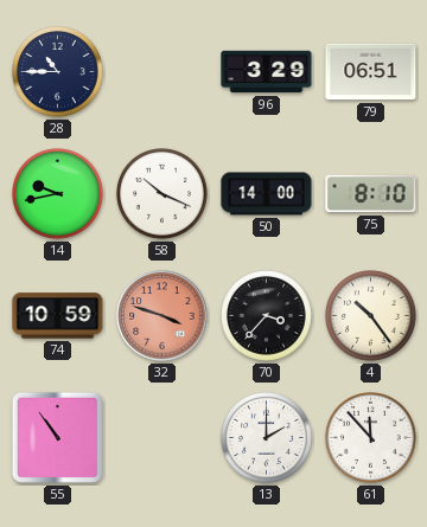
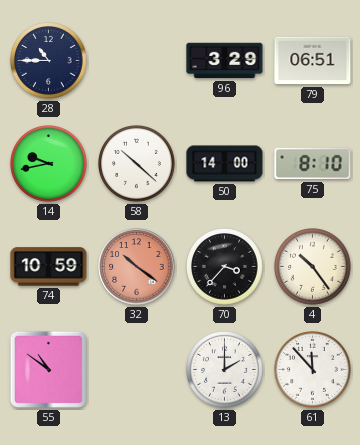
58: 10:19 -> 10:22
32: 3:48 -> 10:21
55: 10:54 -> 10:51
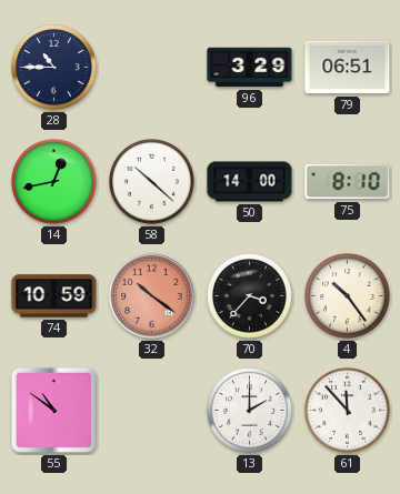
14: 9:43 -> 12:43
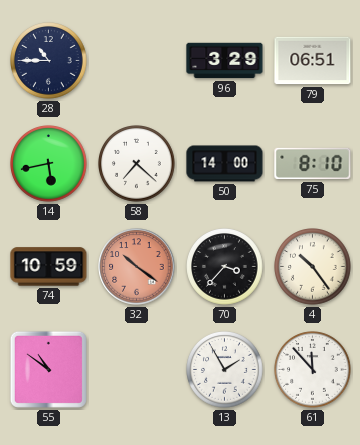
14: 12:43 -> 5:43
58: 10:22 -> 7:22
13: 2:00 -> 1:55
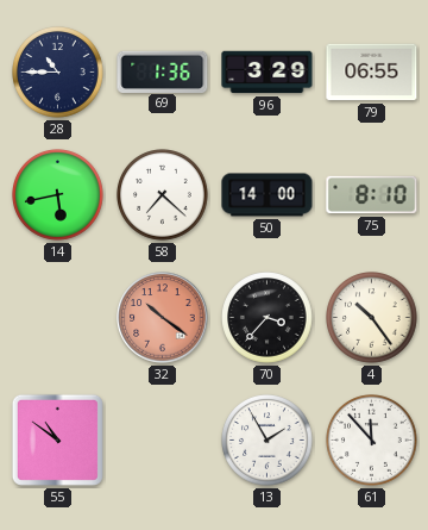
69: none -> 1:36
79: 06:51 -> 06:55
74: 10:59 -> none
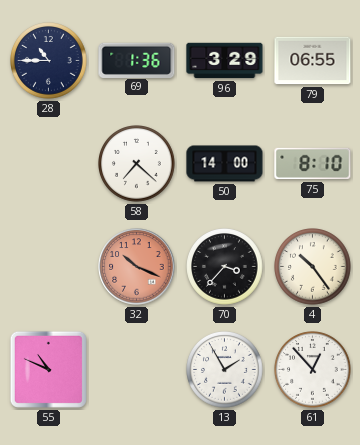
14: 5:43 -> none
32: 10:21 -> 10:19
55: 10:51 -> 10:49
61: 11:53 -> 12:53
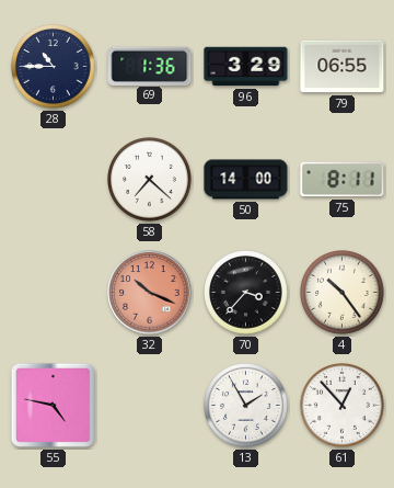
75: 8:10 -> 8:11
55: 10:49 -> 4:47
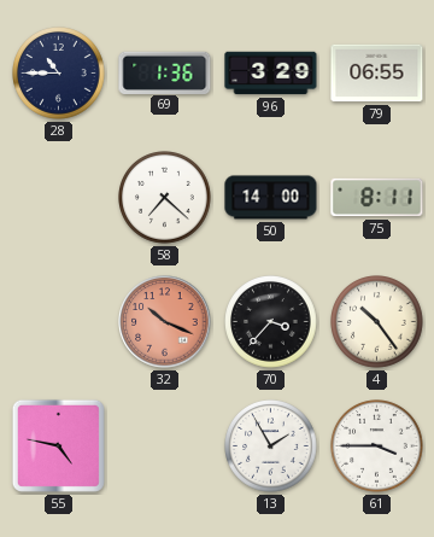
61: 12:53 -> 3:45
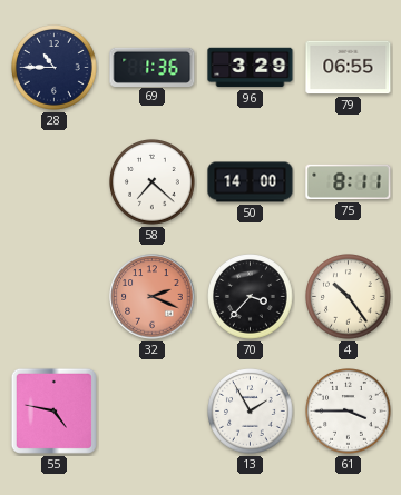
32: 10:19 -> 2:19
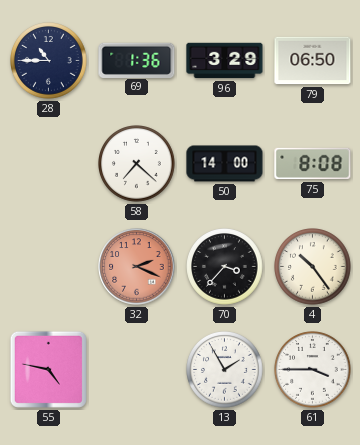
79: 06:55 -> 06:50
75: 8:11 -> 8:08
